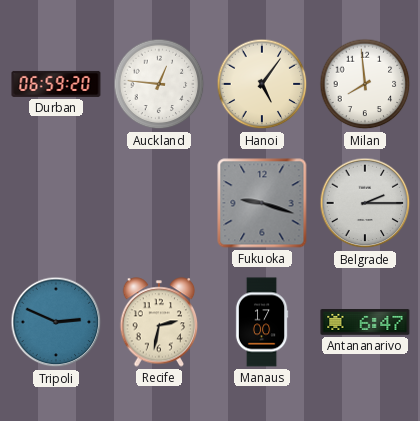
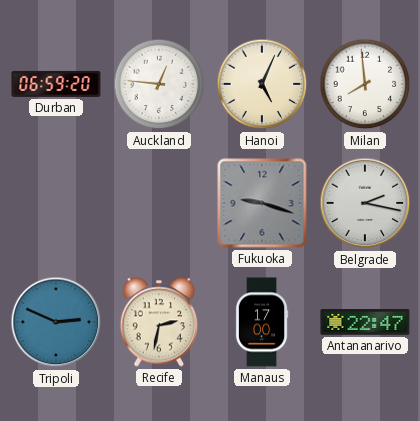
Hanoi: 5:06 -> 5:04
Belgrade: 2:15 -> 2:17
Antananarivo: 6:47 -> 22:47
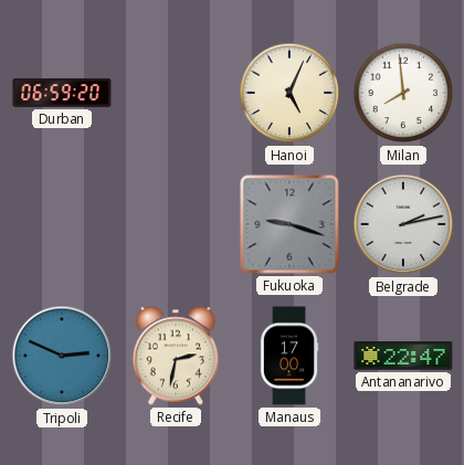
Auckland: 12:46 -> none
Belgrade: 2:17 -> 2:13
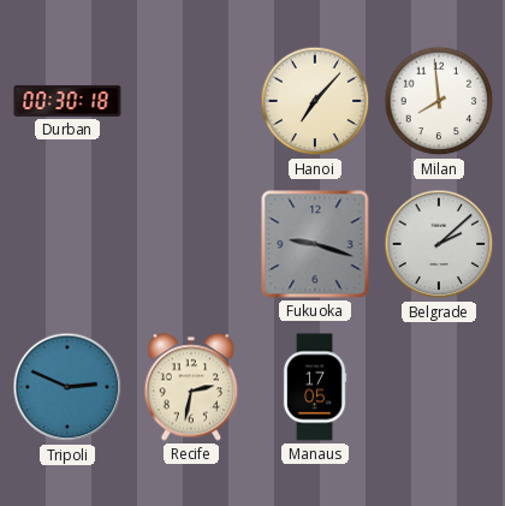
Durban: 06:59 -> 00:30
Hanoi: 5:04 -> 7:07
Belgrade: 2:13 -> 2:08
Manaus: 17:00 -> 17:05
Antananarivo: 22:47 -> none
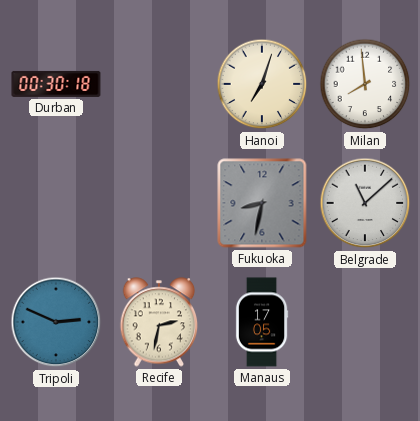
Hanoi: 7:07 -> 7:03
Fukuoka: 9:18 -> 8:32
Belgrade: 2:08 -> 11:08
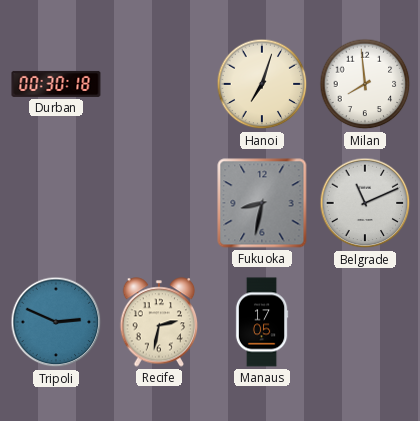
Belgrade: 11:08 -> 11:11
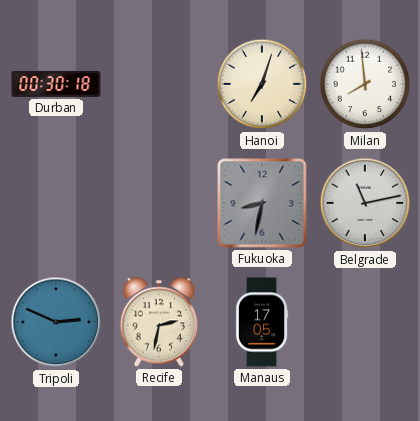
Belgrade: 11:11 -> 11:13
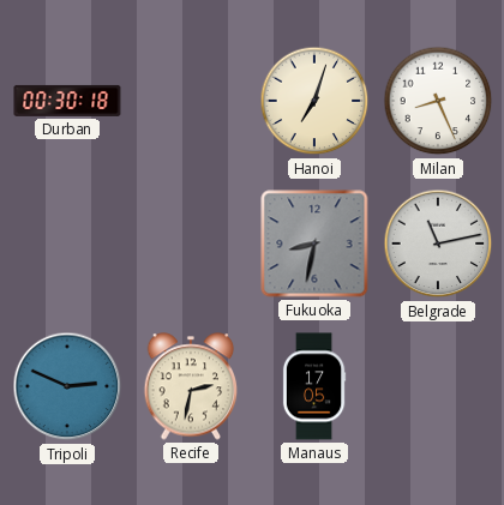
Milan: 7:59 -> 8:26
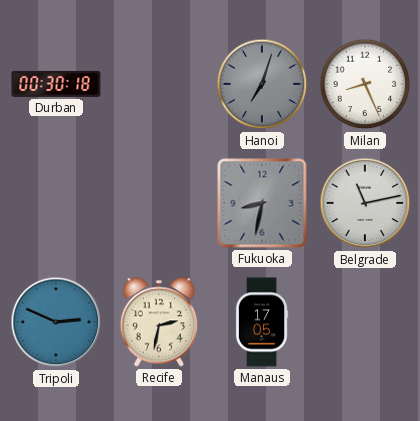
Hanoi dial: cream -> grey
